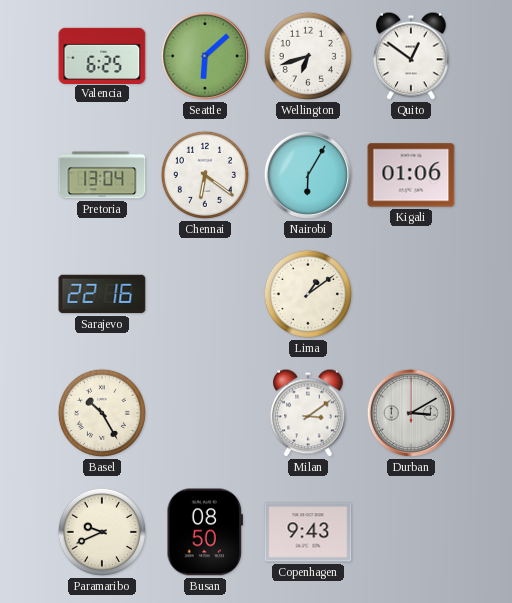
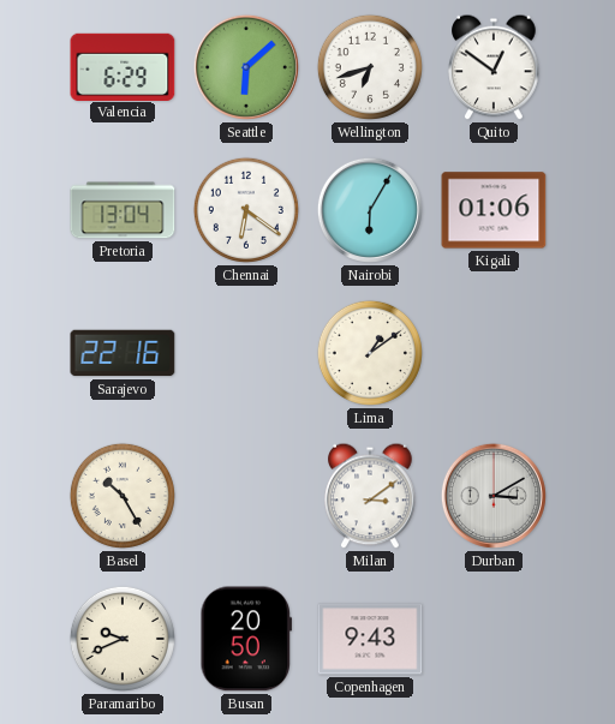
Valencia: 6:25 -> 6:29
Busan: 08:50 -> 20:50
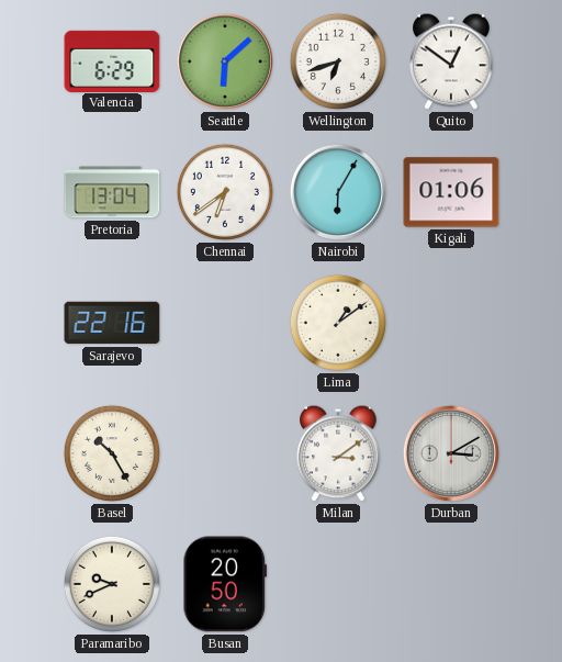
Chennai: 6:21 -> 6:39
Copenhagen: 9:43 -> none
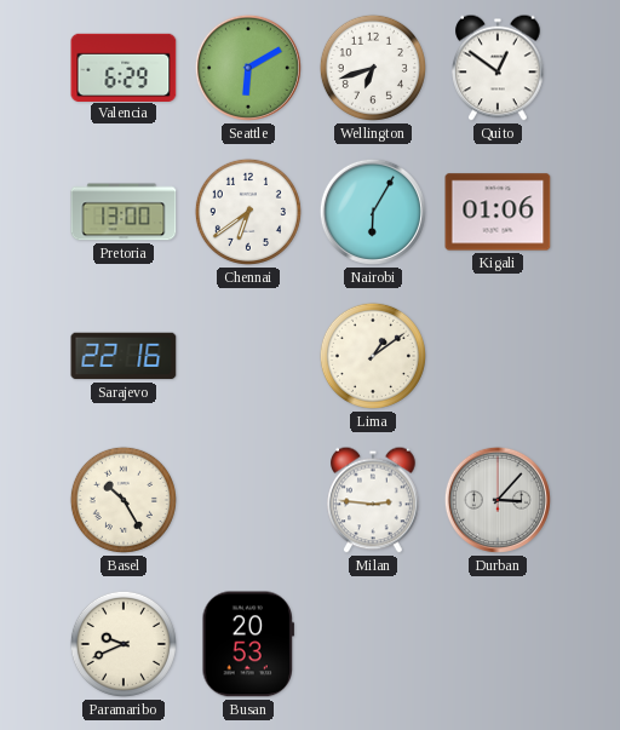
Seattle: 6:08 -> 6:10
Pretoria: 13:04 -> 13:00
Milan: 3:09 -> 2:46
Durban: 3:10 -> 3:07
Busan: 20:50 -> 20:53
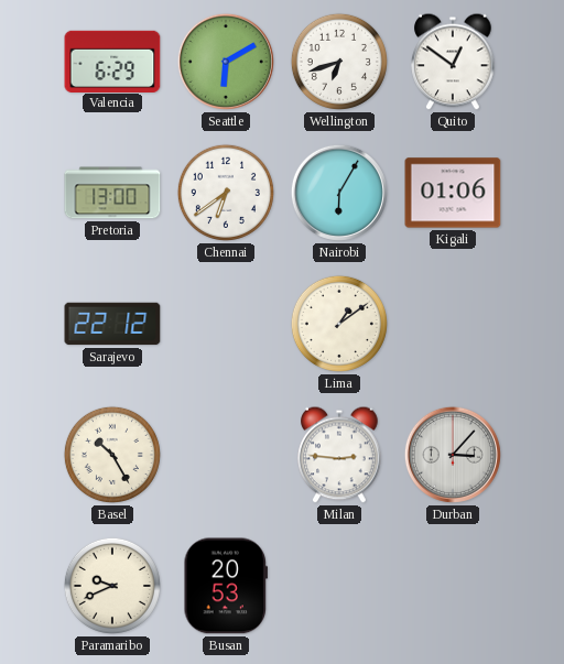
Sarajevo: 22:16 -> 22:12
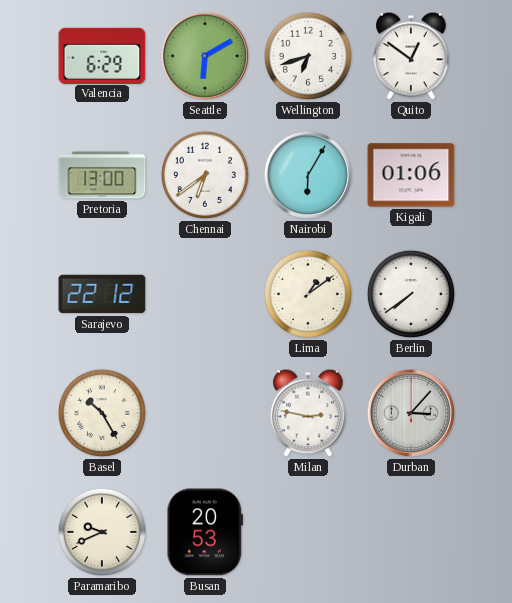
Berlin: none -> 7:39
Milan: 2:46 -> 2:47
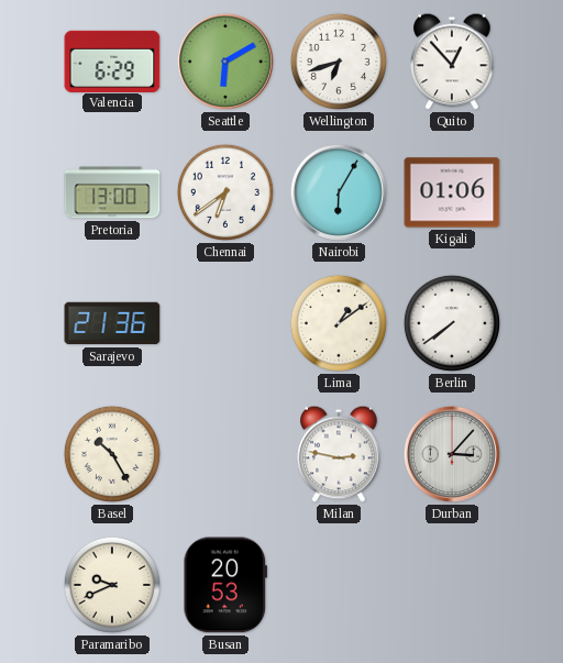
Quito: 12:51 -> 12:53
Sarajevo: 22:12 -> 21:36
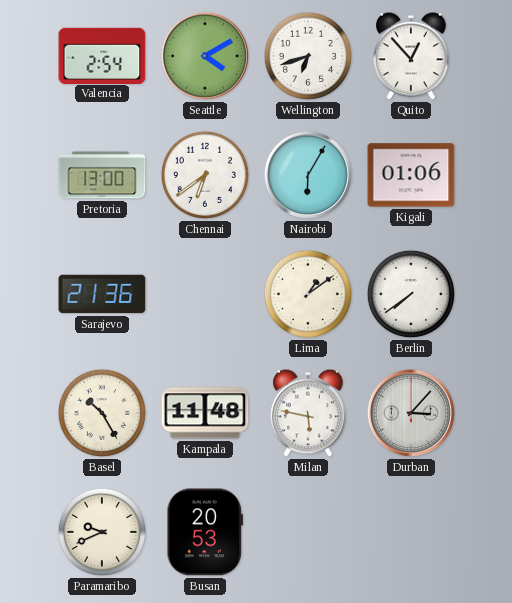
Valencia: 6:29 -> 2:54
Seattle: 6:10 -> 4:10
Kampala: none -> 11:48
Milan: 2:47 -> 5:47
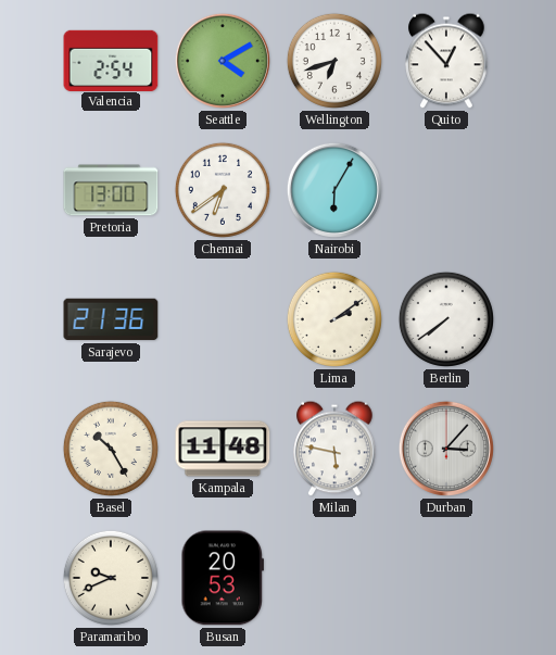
Kigali: 01:06 -> none
Lima: 1:09 -> 2:09
